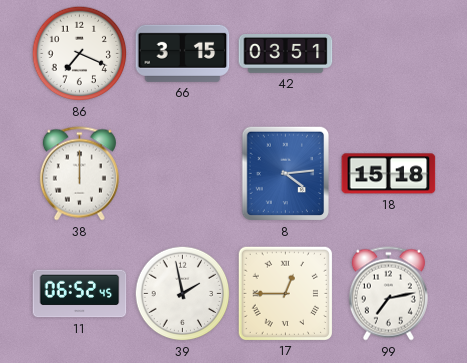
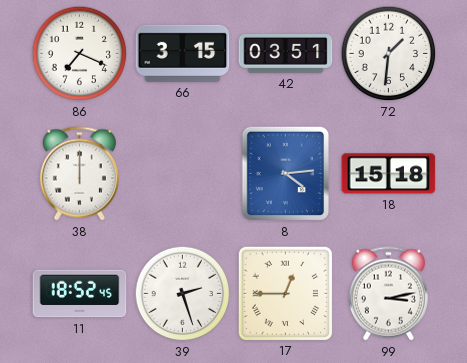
72: none -> 1:31
11: 06:52 -> 18:52
39: 1:58 -> 2:27
99: 7:13 -> 3:13
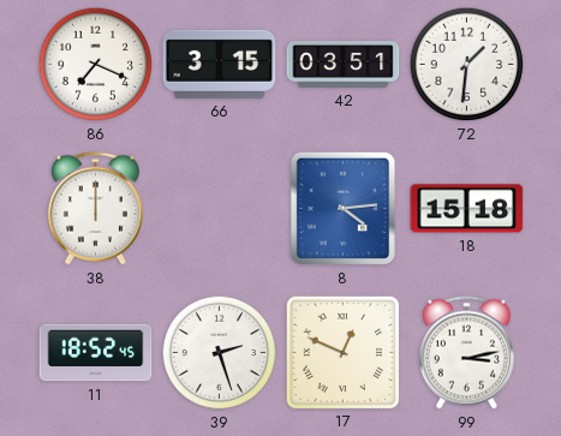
17: 12:45 -> 12:49
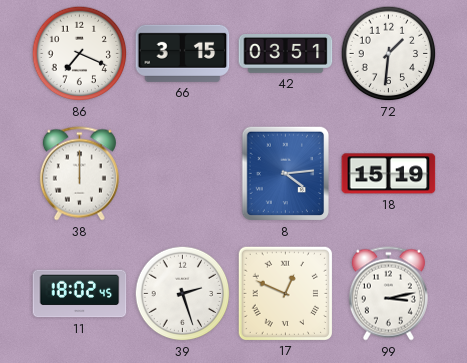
18: 15:18 -> 15:19
11: 18:52 -> 18:02
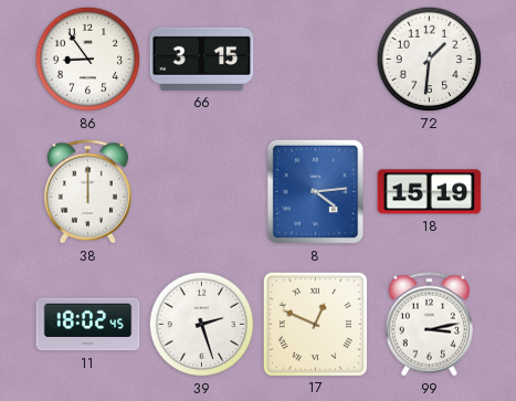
86: 7:19 -> 8:54
42: 03:51 -> none
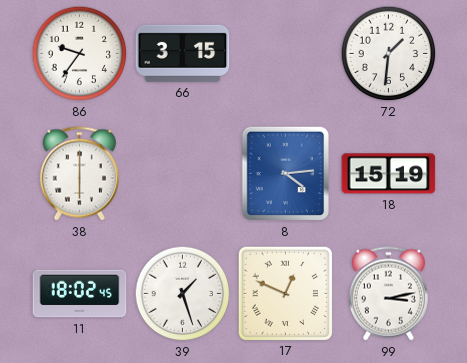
86: 8:54 -> 9:36
38: 12:00 -> 6:00
39: 2:27 -> 1:27
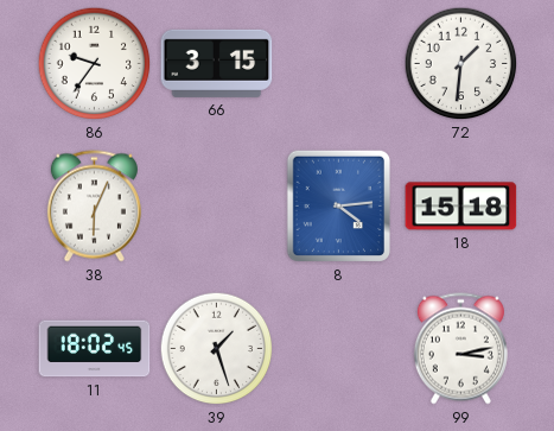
38: 6:00 -> 6:04
18: 15:19 -> 15:18
17: 12:49 -> none
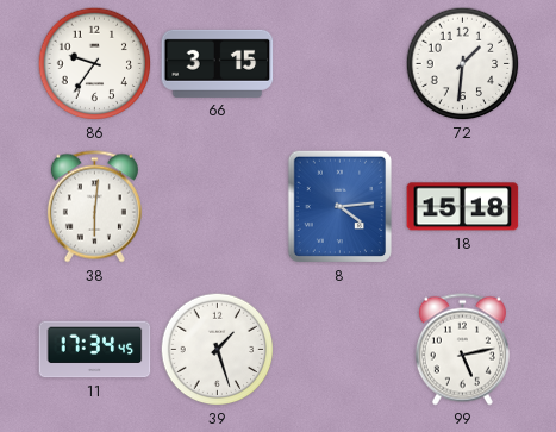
38: 6:04 -> 6:01
11: 18:02 -> 17:34
99: 3:13 -> 5:13
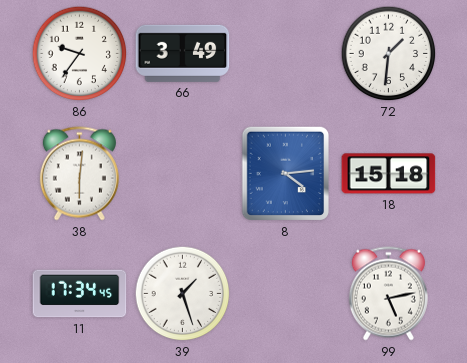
66: 3:15 -> 3:49
